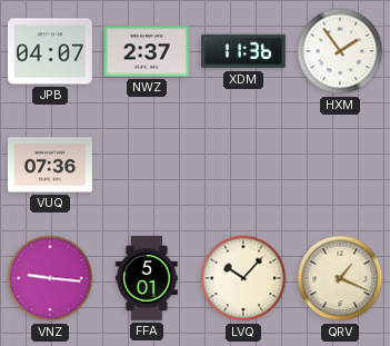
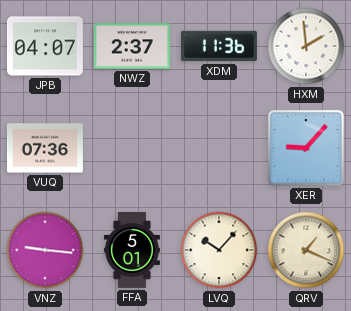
HXM: 1:54 -> 1:59
XER: none -> 9:07
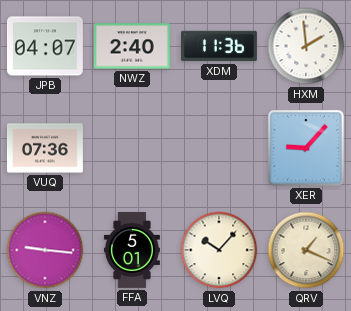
NWZ: 2:37 -> 2:40
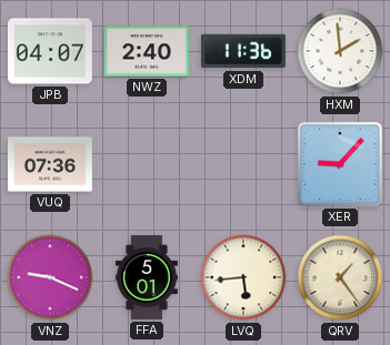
VNZ: 9:16 -> 9:19
LVQ: 10:07 -> 5:44
QRV: 1:19 -> 1:24
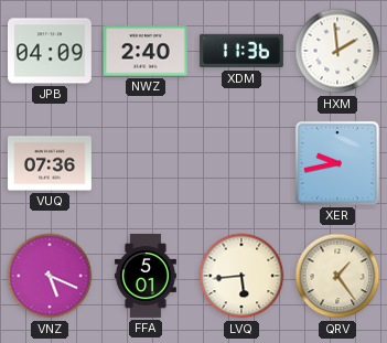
JPB: 04:07 -> 04:09
XER: 9:07 -> 9:43
VNZ: 9:19 -> 5:19
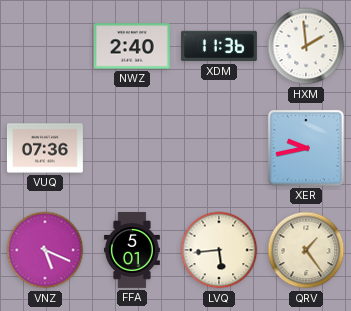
JPB: 04:09 -> none
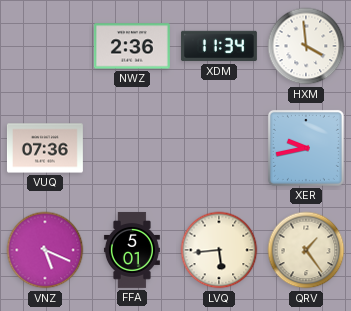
NWZ: 2:40 -> 2:36
XDM: 11:36 -> 11:34
HXM: 1:59 -> 3:59
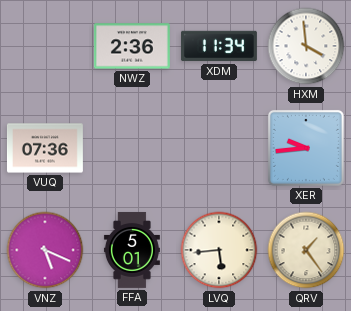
XER: 9:43 -> 9:44
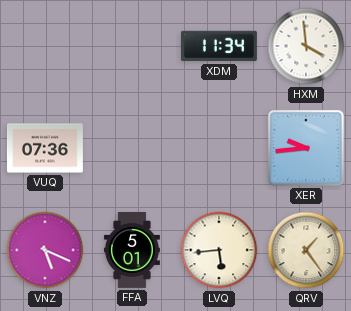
NWZ: 2:36 -> none
